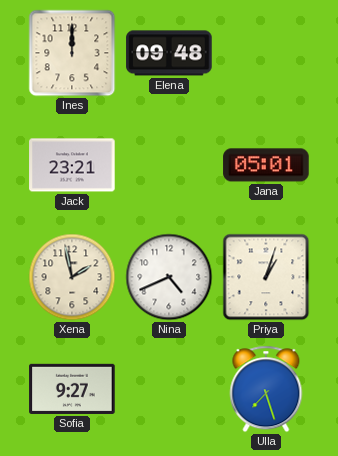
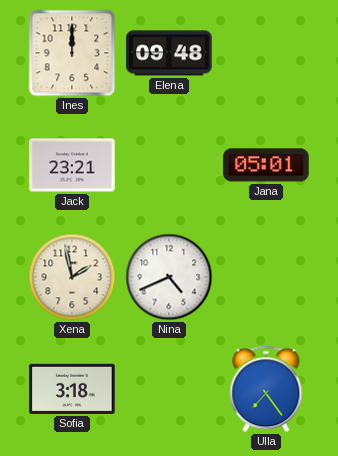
Priya: 1:03 -> none
Sofia: 9:27 -> 3:18
Ulla: 7:27 -> 7:24
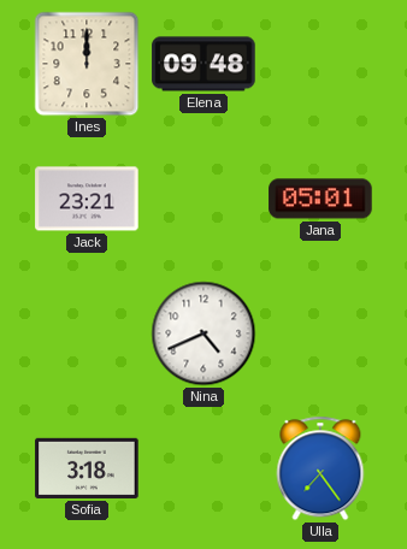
Xena: 1:58 -> none
